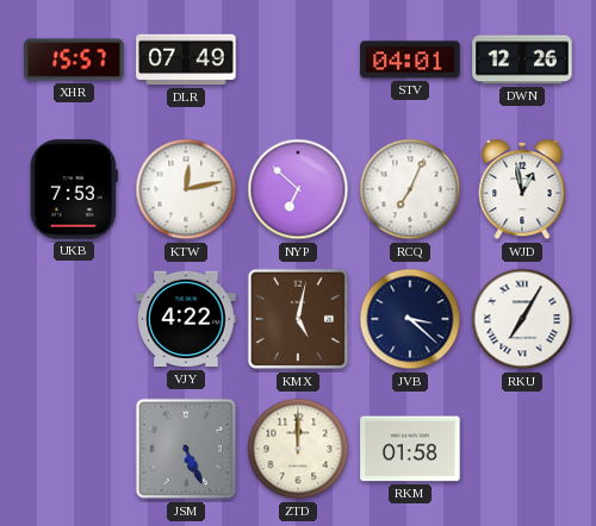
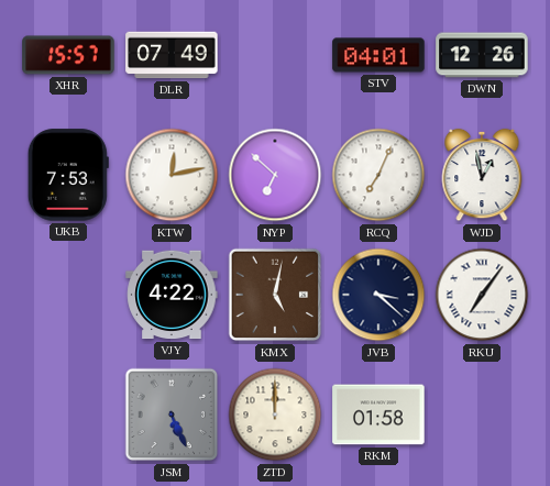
RKU: 7:05 -> 7:06
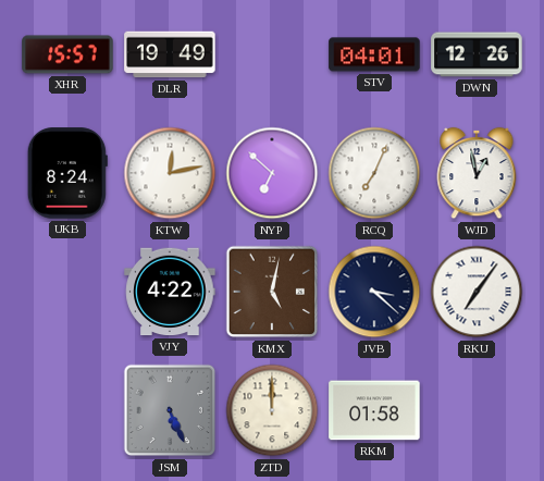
DLR: 07:49 -> 19:49
UKB: 7:53 -> 8:24
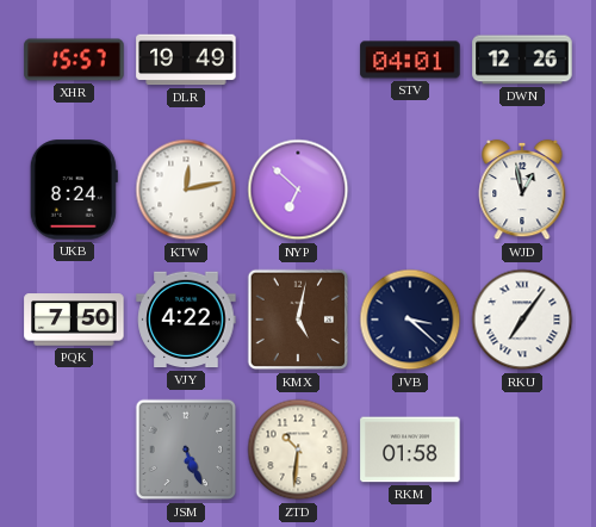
RCQ: 7:04 -> none
PQK: none -> 7:50
ZTD: 12:00 -> 10:31
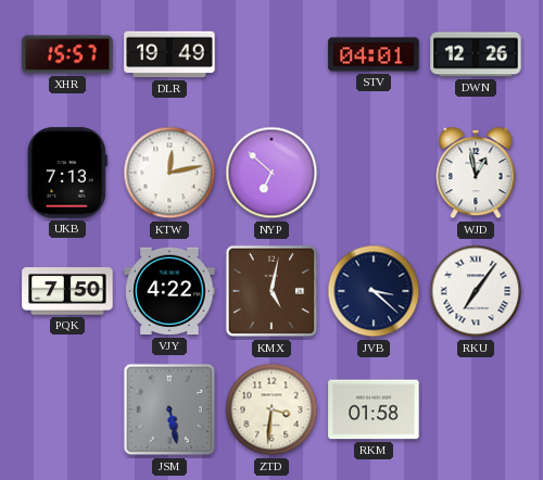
UKB: 8:24 -> 7:13
JSM: 5:26 -> 5:28
ZTD: 10:31 -> 3:31
